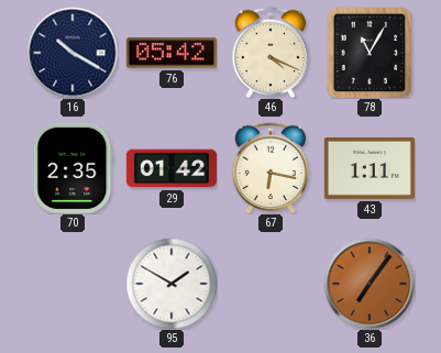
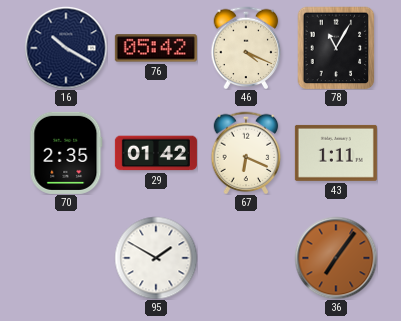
67: 6:17 -> 6:19
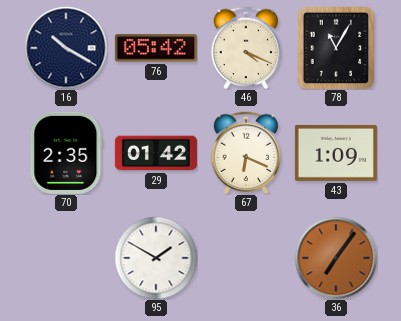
43: 1:11 -> 1:09
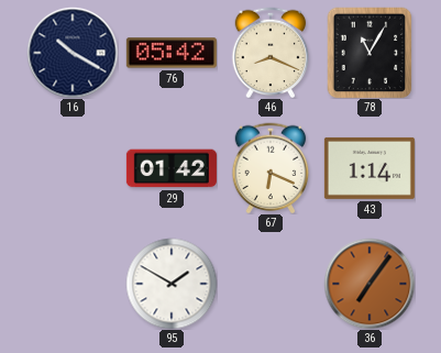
46: 4:19 -> 8:19
70: 2:35 -> none
43: 1:09 -> 1:14
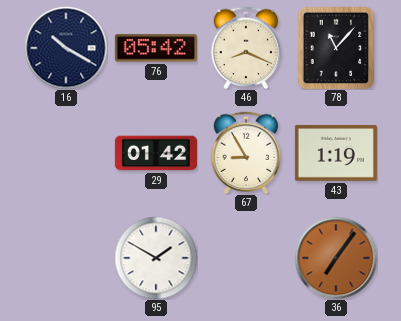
78: 11:05 -> 11:07
67: 6:19 -> 8:55
43: 1:14 -> 1:19
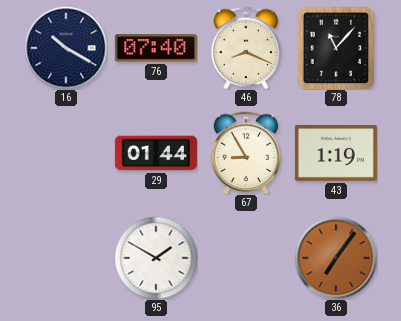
76: 05:42 -> 07:40
29: 01:42 -> 01:44
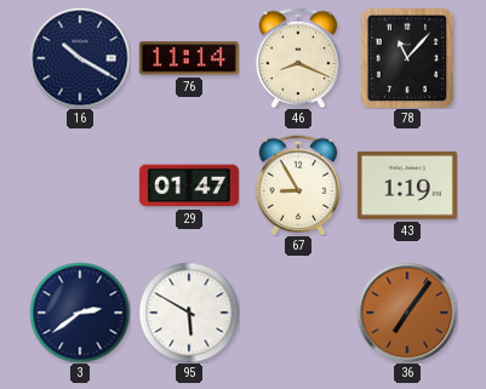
76: 07:40 -> 11:14
29: 01:44 -> 01:47
3: none -> 2:39
95: 1:50 -> 5:50
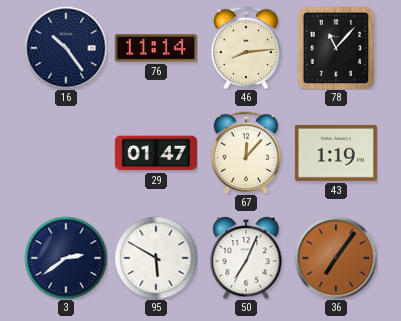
16: 10:20 -> 10:24
46: 8:19 -> 8:14
67: 8:55 -> 12:07
50: none -> 7:04
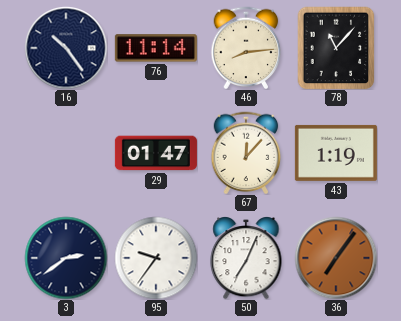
95: 5:50 -> 9:36
